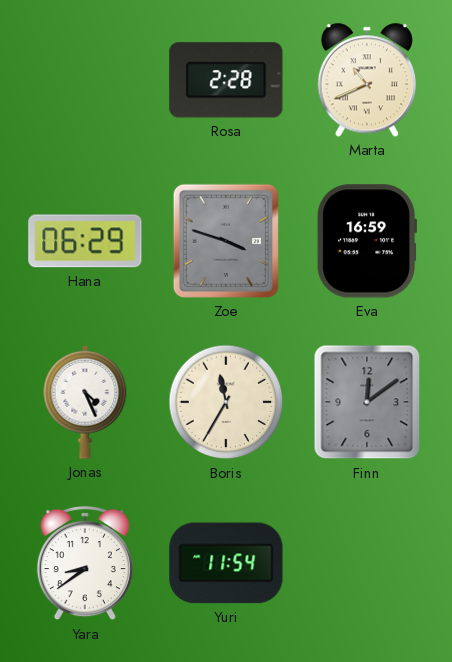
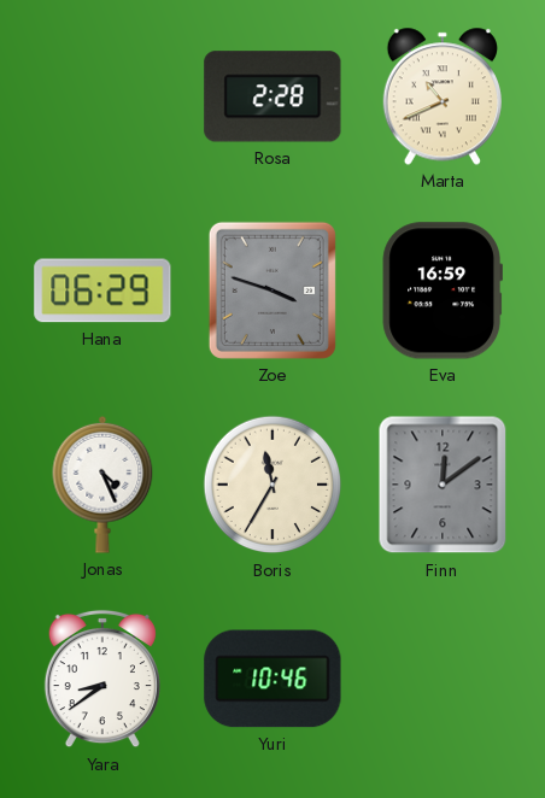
Yuri: 11:54 -> 10:46
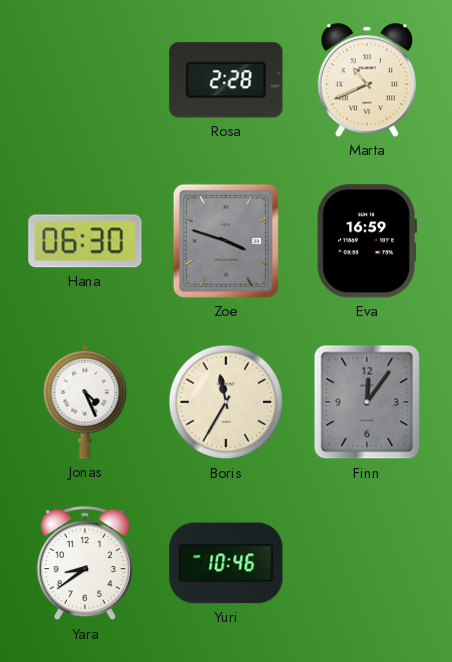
Hana: 06:29 -> 06:30
Finn: 12:09 -> 12:06
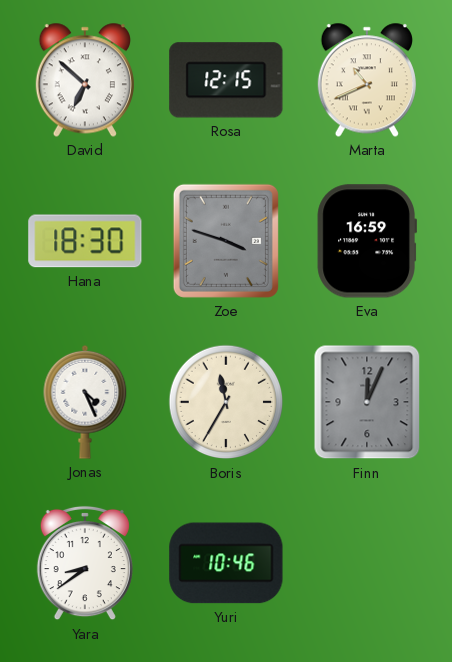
David: none -> 6:52
Rosa: 2:28 -> 12:15
Hana: 06:30 -> 18:30
Finn: 12:06 -> 12:04
